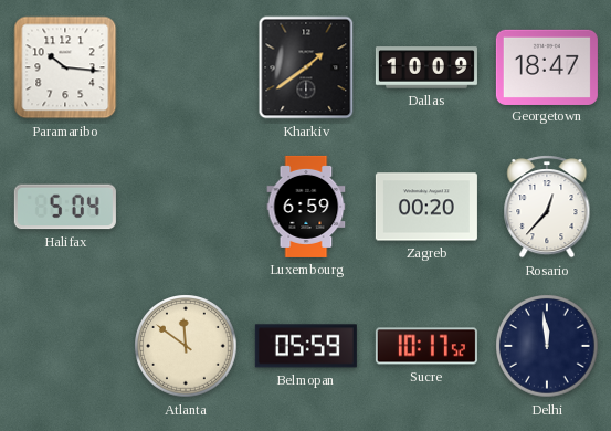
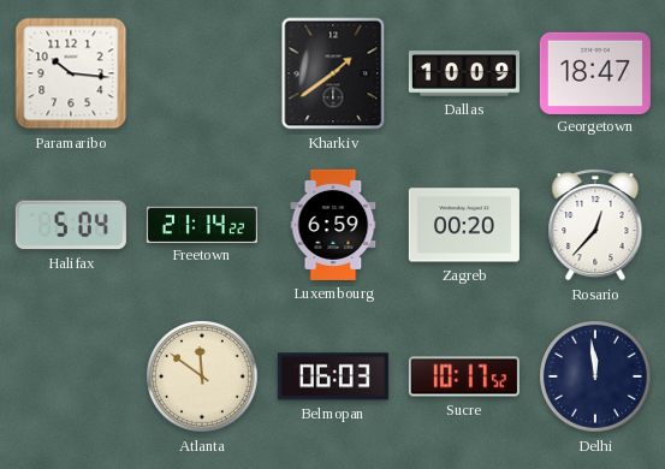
Freetown: none -> 21:14
Belmopan: 05:59 -> 06:03
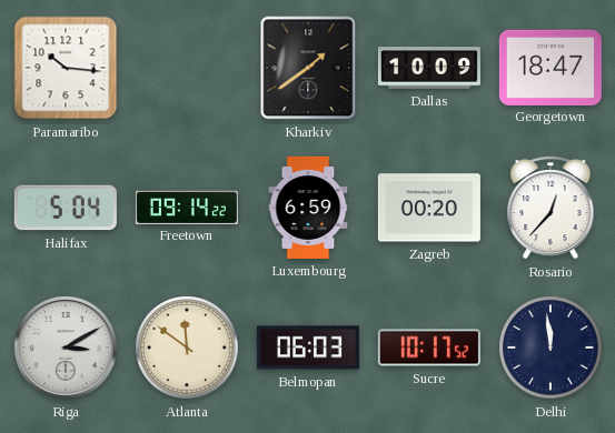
Freetown: 21:14 -> 09:14
Riga: none -> 3:10
